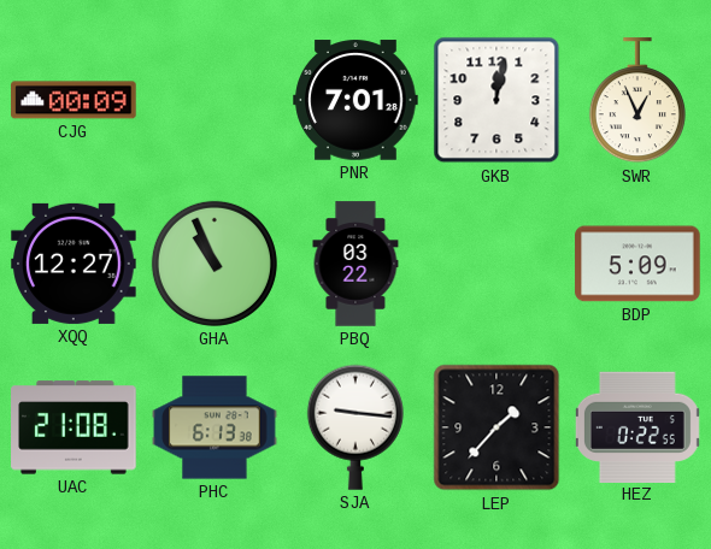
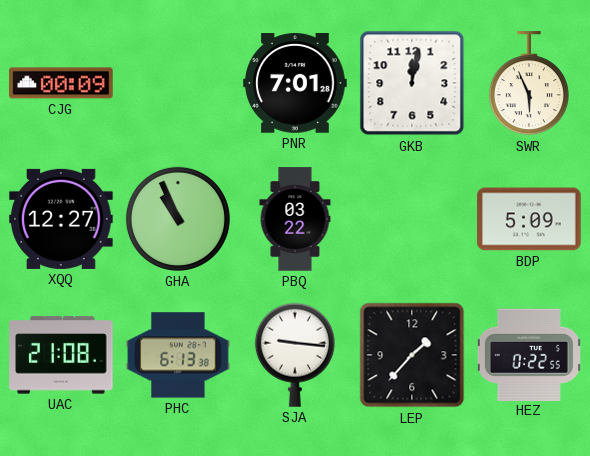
SWR: 12:56 -> 5:56
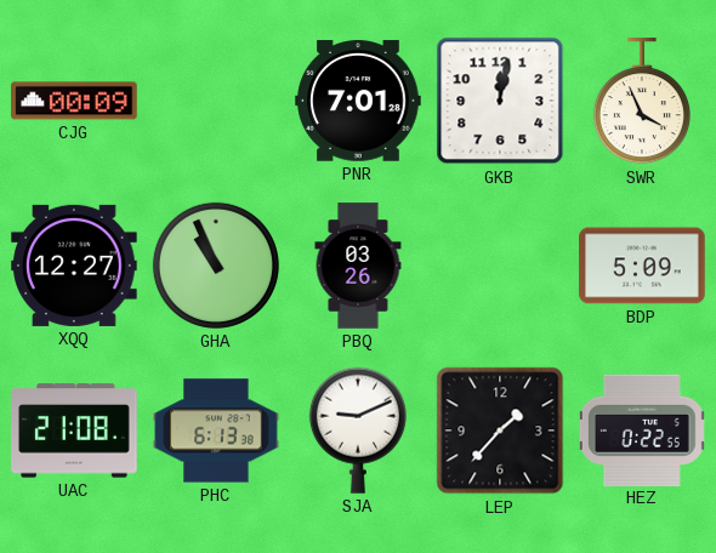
SWR: 5:56 -> 3:56
PBQ: 03:22 -> 03:26
SJA: 9:16 -> 9:11
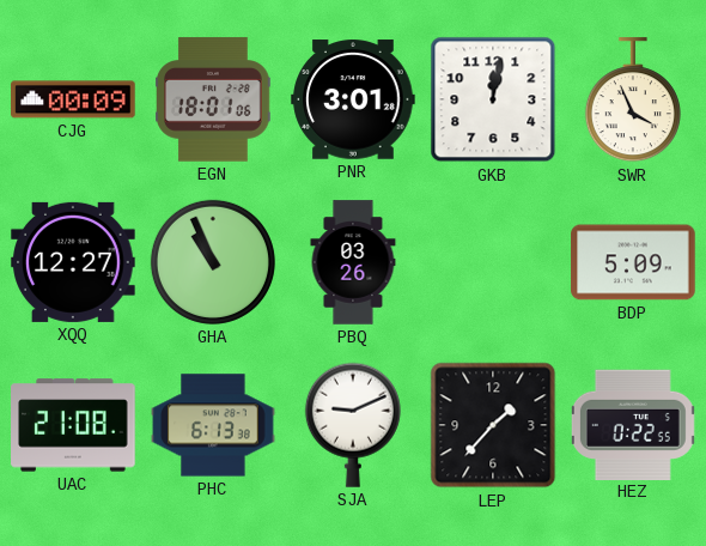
EGN: none -> 18:01
PNR: 7:01 -> 3:01
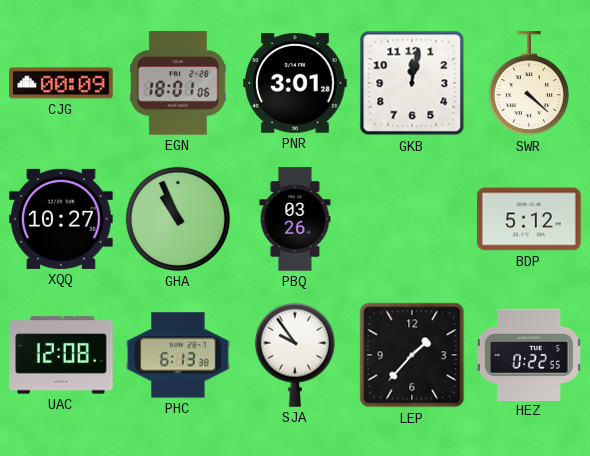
SWR: 3:56 -> 4:22
XQQ: 12:27 -> 10:27
BDP: 5:09 -> 5:12
UAC: 21:08 -> 12:08
SJA: 9:11 -> 9:54
